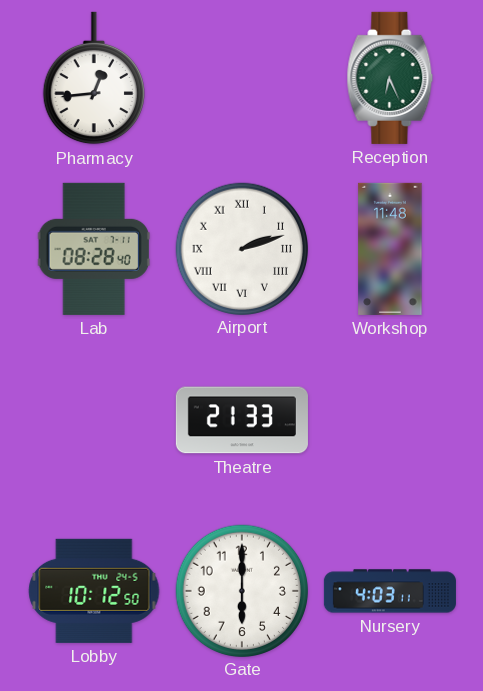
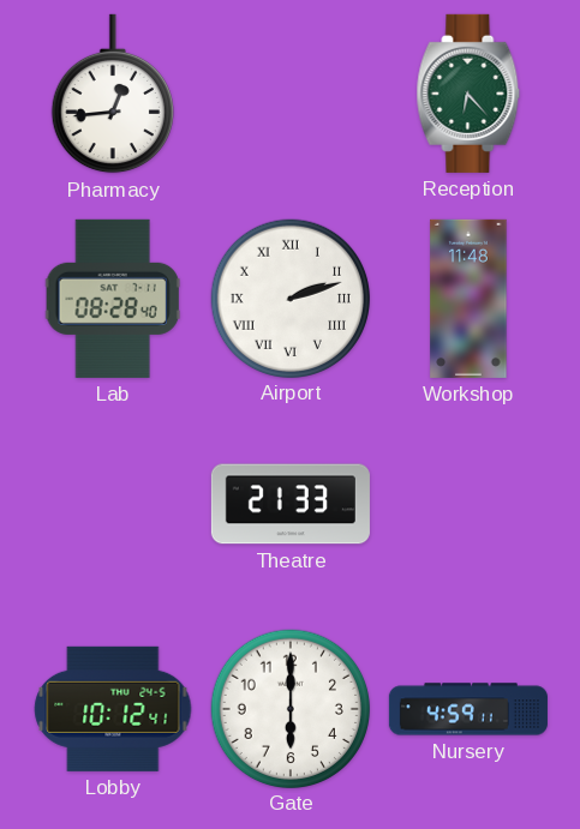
Reception: 6:26 -> 6:23
Lobby: 10:12:50 -> 10:12:41
Nursery: 4:03 -> 4:59
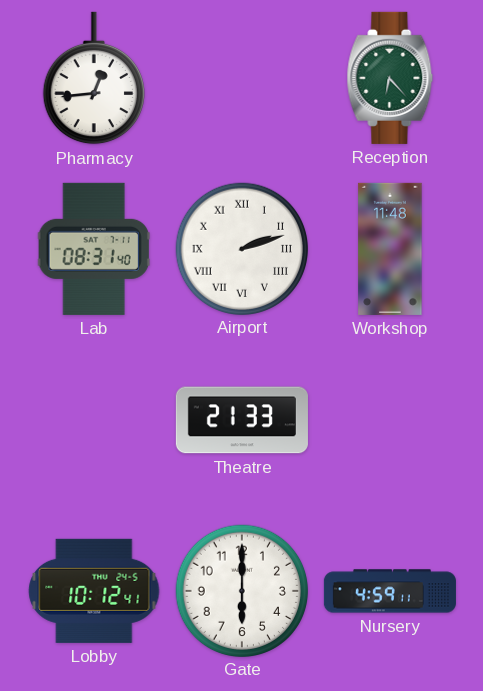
Lab: 08:28 -> 08:31
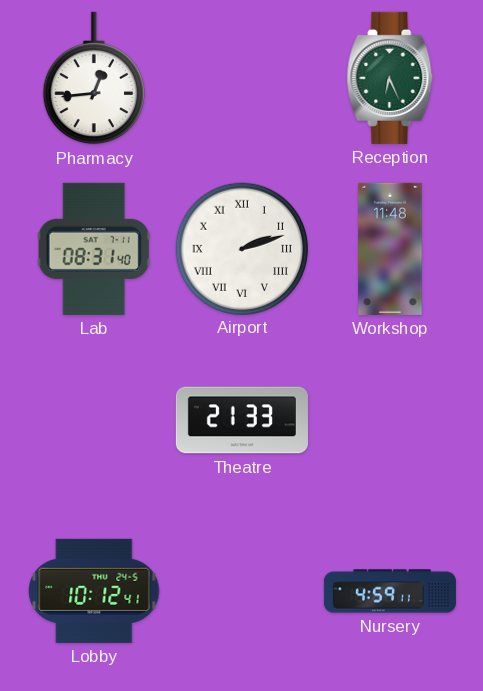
Reception: 6:23 -> 6:26
Gate: 6:00 -> none
